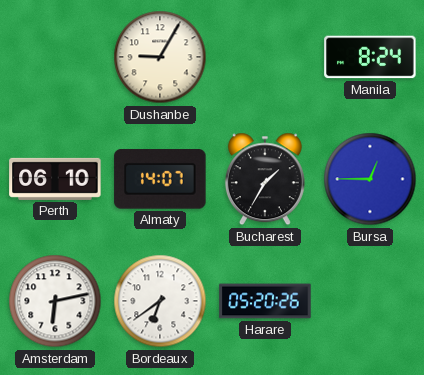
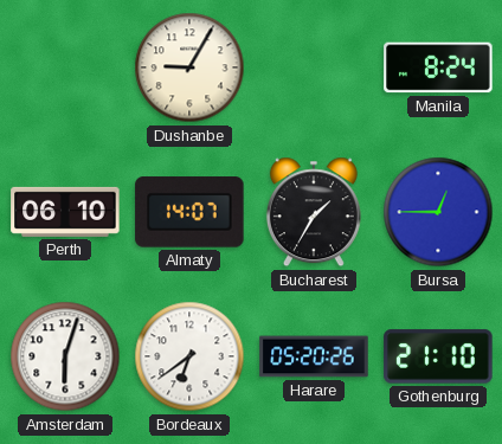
Amsterdam: 6:13 -> 6:03
Gothenburg: none -> 21:10
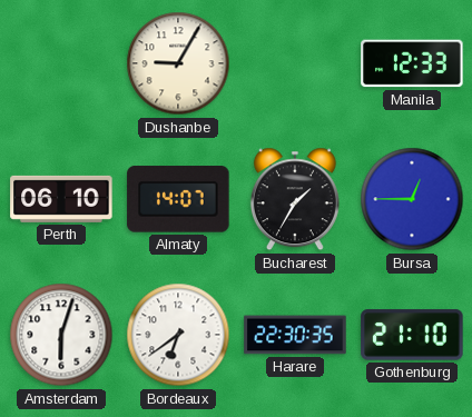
Manila: 8:24 -> 12:33
Harare: 05:20 -> 22:30
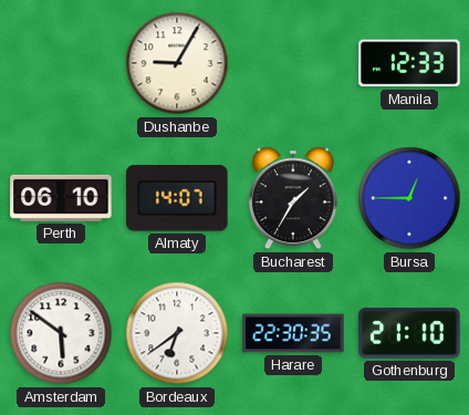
Amsterdam: 6:03 -> 5:51
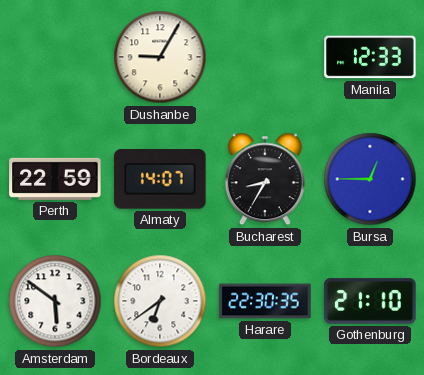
Perth: 06:10 -> 22:59
Bucharest: 1:35 -> 8:35
